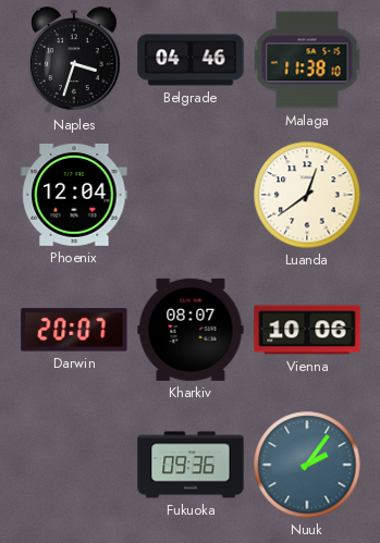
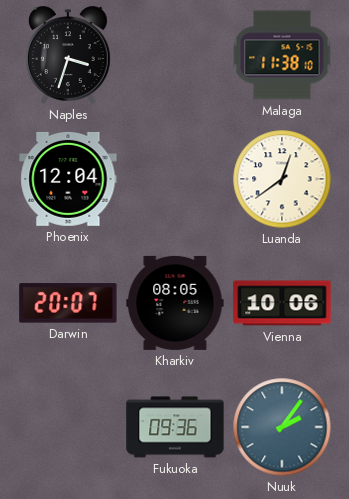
Belgrade: 04:46 -> none
Kharkiv: 08:07 -> 08:05
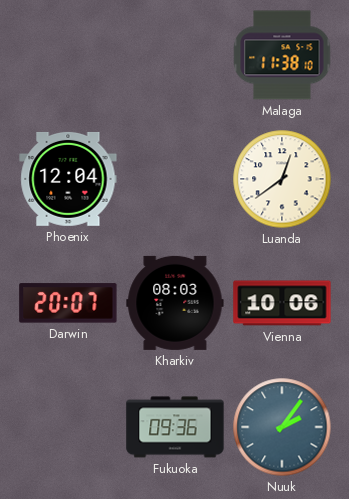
Naples: 3:33 -> none
Kharkiv: 08:05 -> 08:03
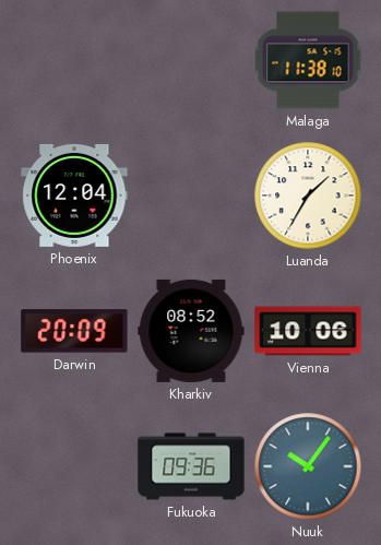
Luanda: 12:39 -> 1:35
Darwin: 20:07 -> 20:09
Kharkiv: 08:03 -> 08:52
Nuuk: 2:06 -> 10:06
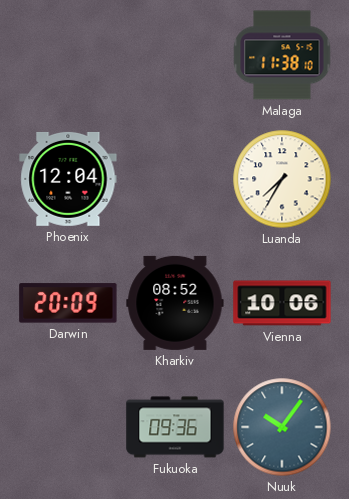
Luanda: 1:35 -> 7:35
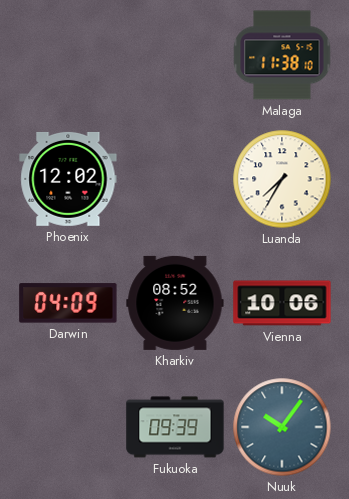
Phoenix: 12:04 -> 12:02
Darwin: 20:09 -> 04:09
Fukuoka: 09:36 -> 09:39
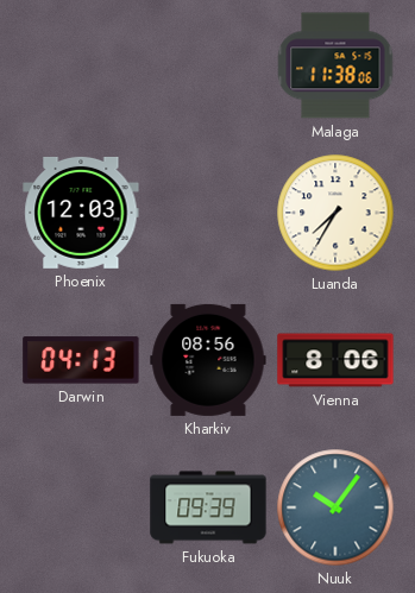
Malaga: 11:38:10 -> 11:38:06
Phoenix: 12:02 -> 12:03
Darwin: 04:09 -> 04:13
Kharkiv: 08:52 -> 08:56
Vienna: 10:06 -> 8:06
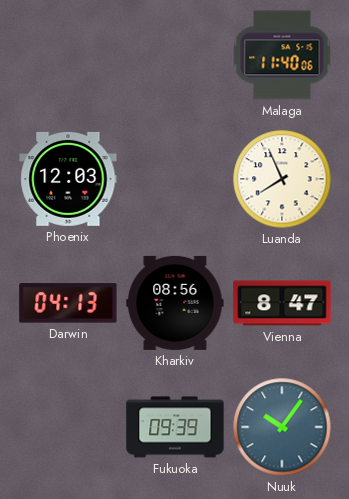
Malaga: 11:38 -> 11:40
Luanda: 7:35 -> 7:56
Vienna: 8:06 -> 8:47
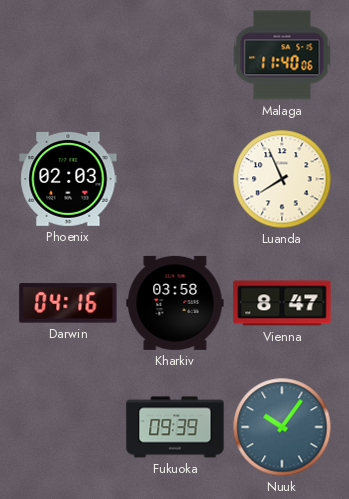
Phoenix: 12:03 -> 02:03
Darwin: 04:13 -> 04:16
Kharkiv: 08:56 -> 03:58
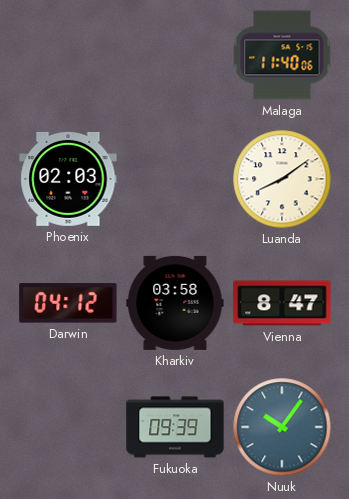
Luanda: 7:56 -> 8:09
Darwin: 04:16 -> 04:12
